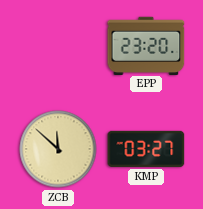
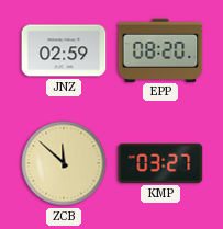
JNZ: none -> 02:59
EPP: 23:20 -> 08:20
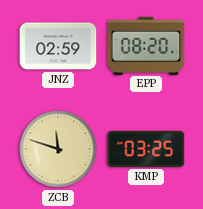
ZCB: 11:52 -> 11:48
KMP: 03:27 -> 03:25
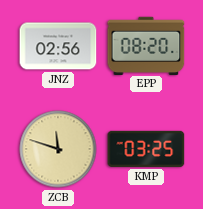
JNZ: 02:59 -> 02:56
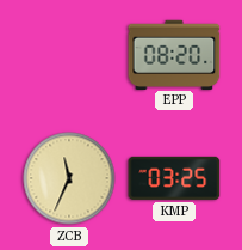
JNZ: 02:56 -> none
ZCB: 11:48 -> 11:34
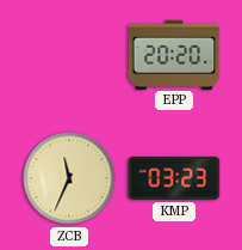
EPP: 08:20 -> 20:20
KMP: 03:25 -> 03:23
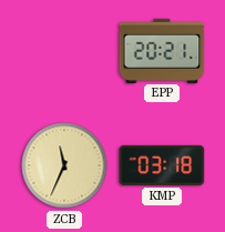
EPP: 20:20 -> 20:21
KMP: 03:23 -> 03:18
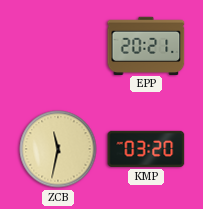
ZCB: 11:34 -> 11:32
KMP: 03:18 -> 03:20
